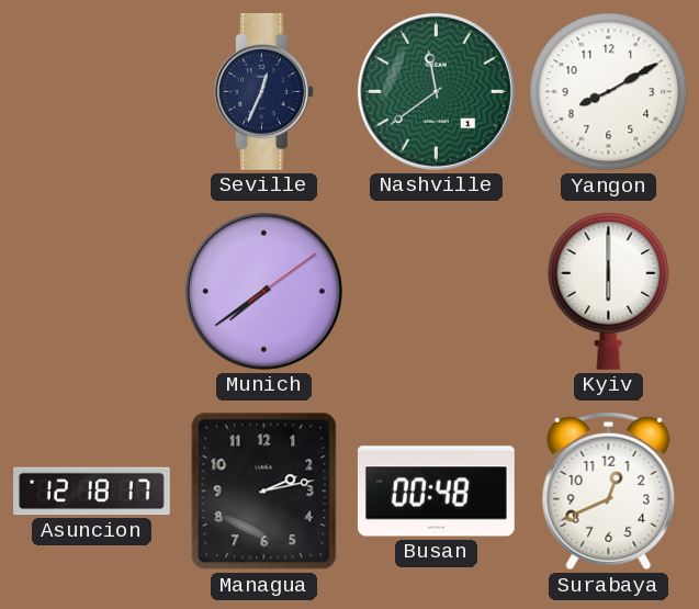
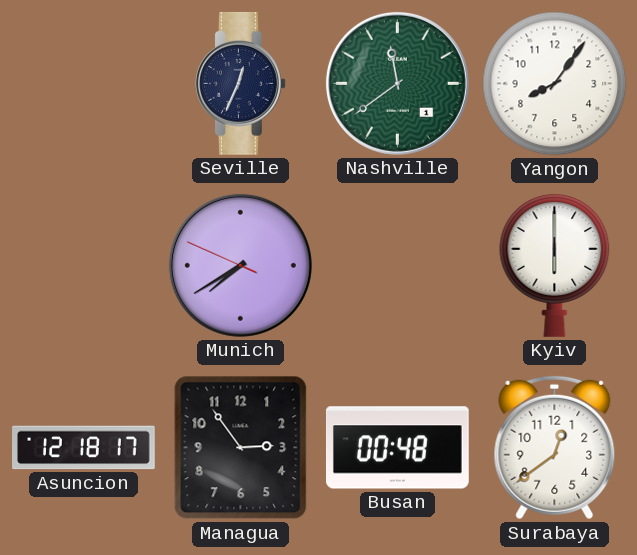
Yangon: 8:10 -> 8:06
Munich: 7:39:09 -> 7:39:49
Managua: 2:13 -> 2:54
Surabaya: 12:41 -> 12:39
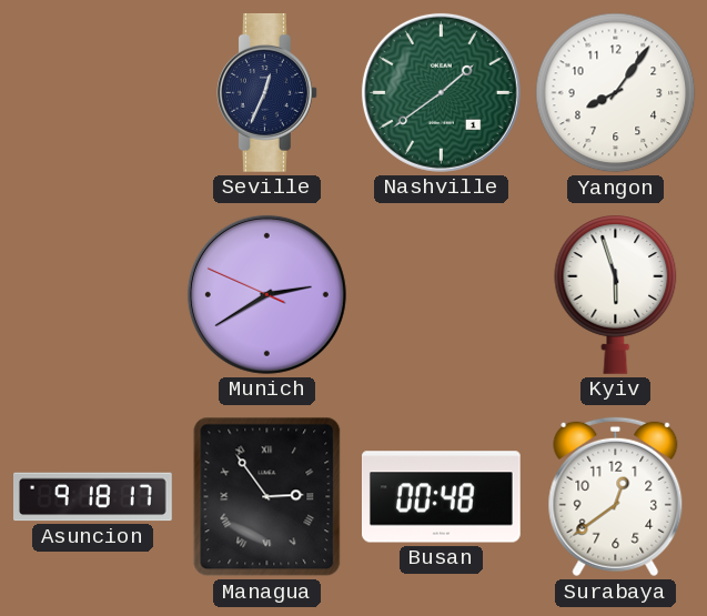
Nashville: 11:39 -> 1:39
Munich: 7:39 -> 2:39
Kyiv: 6:00 -> 5:57
Asuncion: 12:18 -> 9:18
Managua numerals: Arabic -> Roman
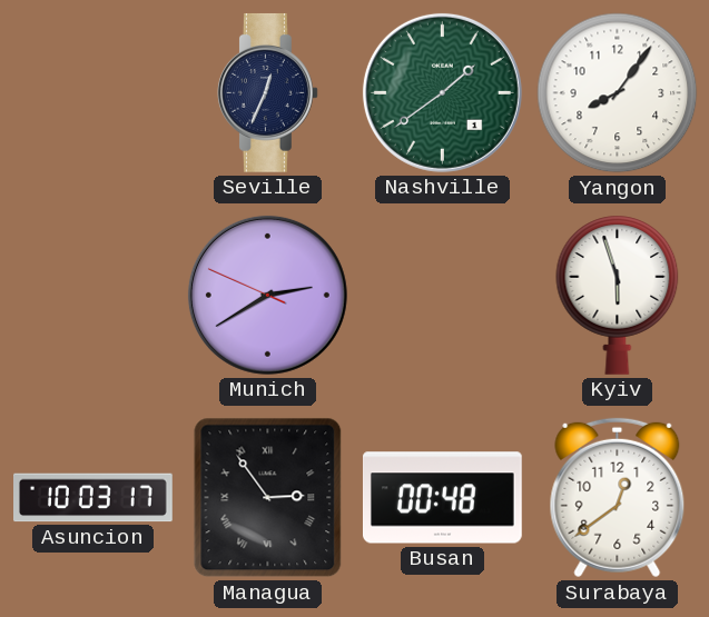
Asuncion: 9:18 -> 10:03
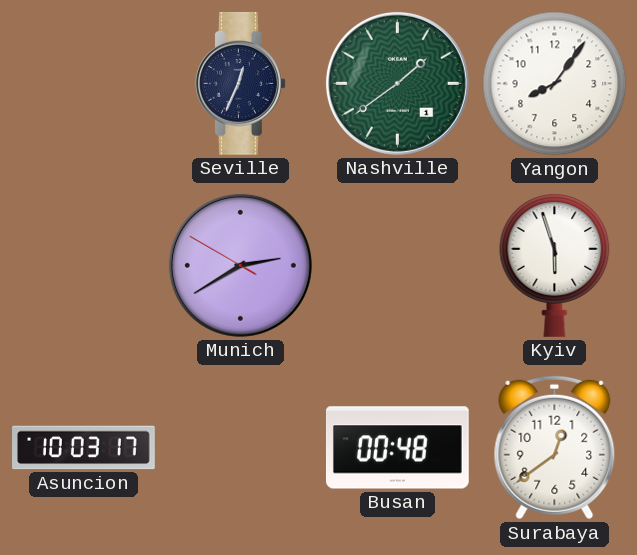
Munich: 2:39:49 -> 2:39:50
Managua: 2:54 -> none
